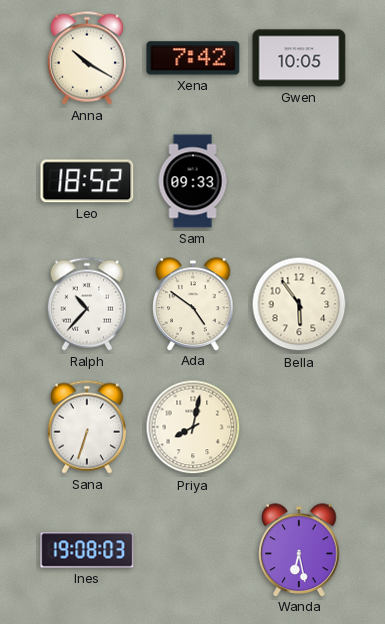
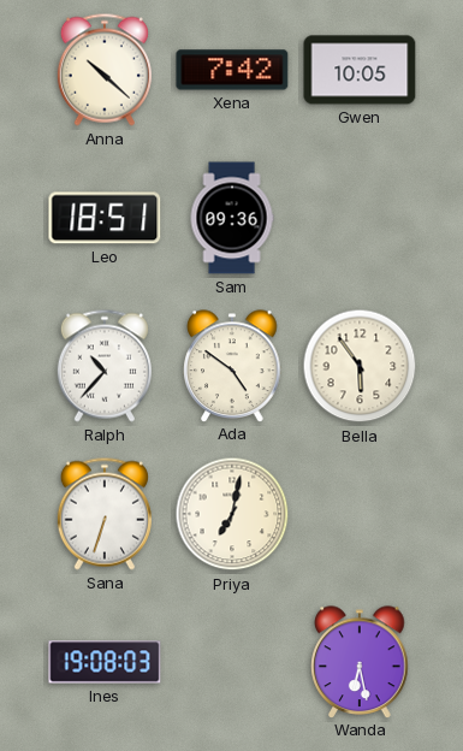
Anna: 10:20 -> 10:22
Leo: 18:52 -> 18:51
Sam: 09:33 -> 09:36
Priya: 8:02 -> 7:02
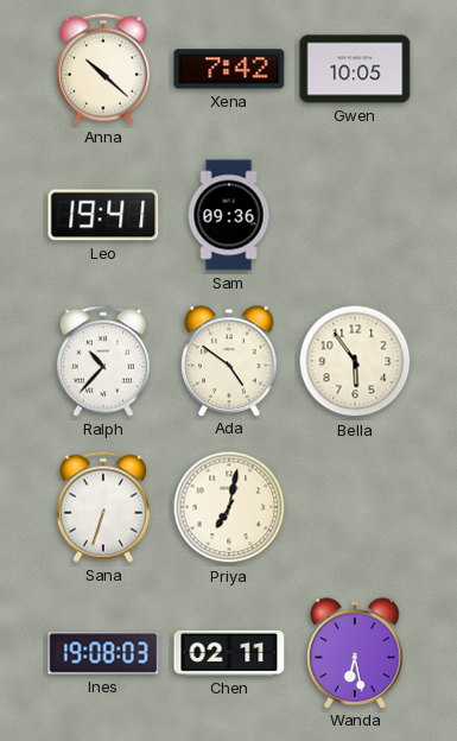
Leo: 18:51 -> 19:41
Chen: none -> 02:11
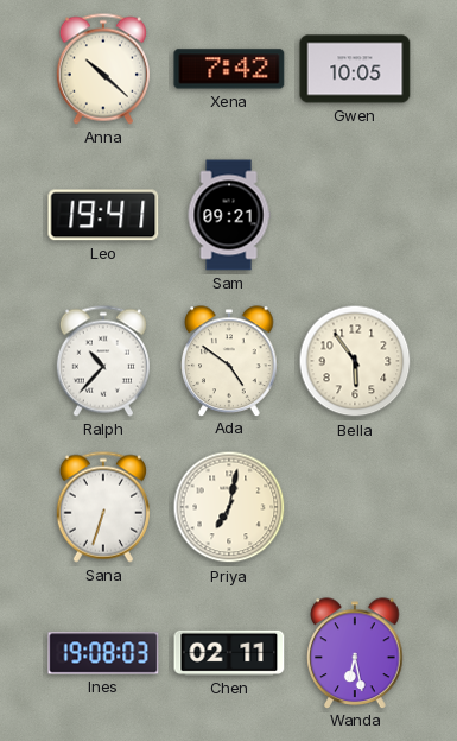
Sam: 09:36 -> 09:21
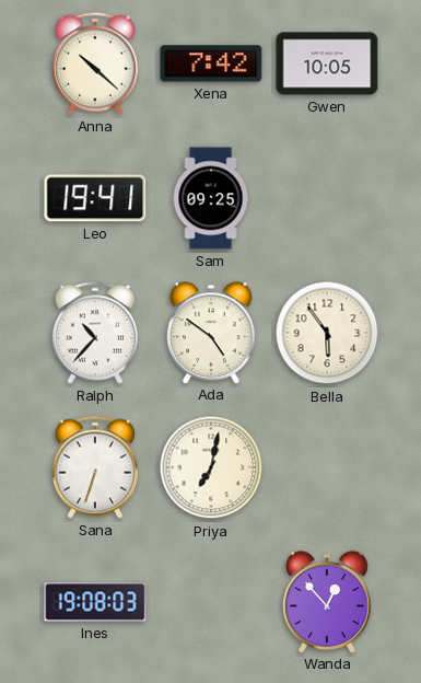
Sam: 09:21 -> 09:25
Chen: 02:11 -> none
Wanda: 6:28 -> 12:53
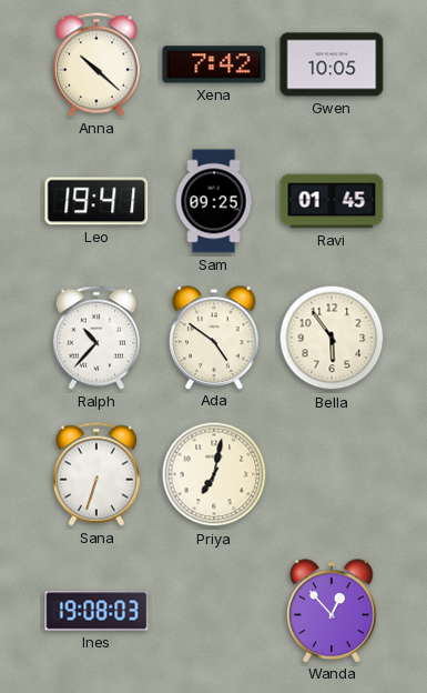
Ravi: none -> 01:45
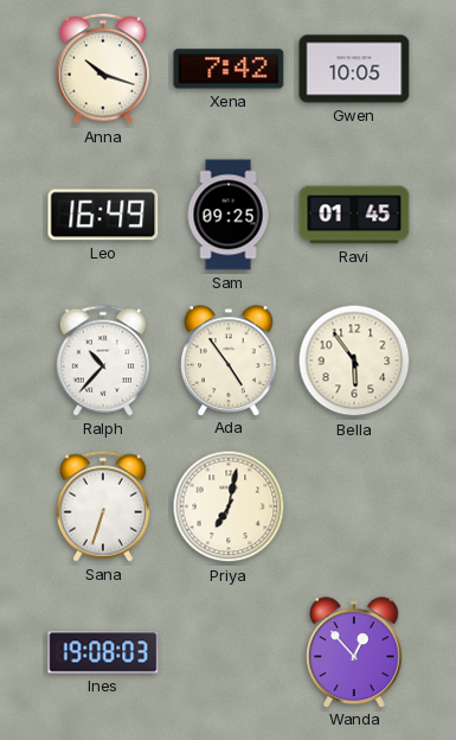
Anna: 10:22 -> 10:18
Leo: 19:41 -> 16:49
Ada: 4:51 -> 4:54
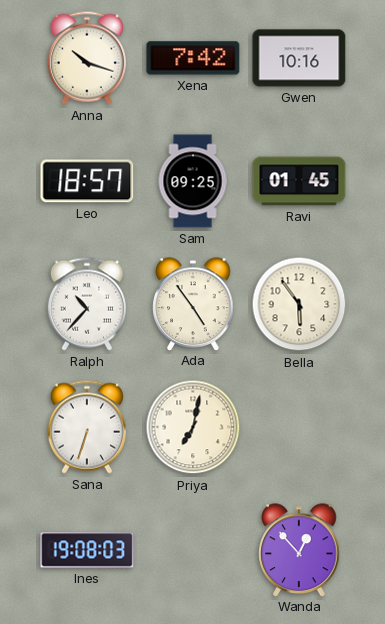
Gwen: 10:05 -> 10:16
Leo: 16:49 -> 18:57
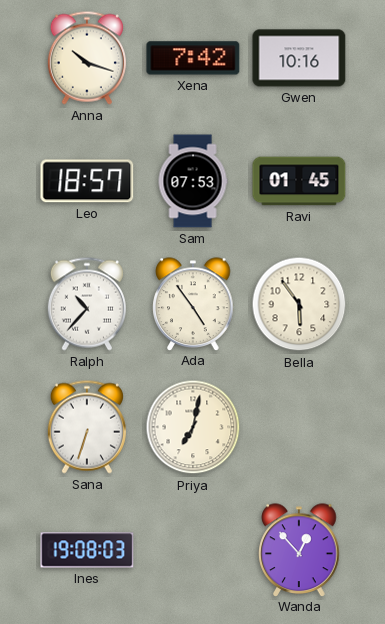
Sam: 09:25 -> 07:53
